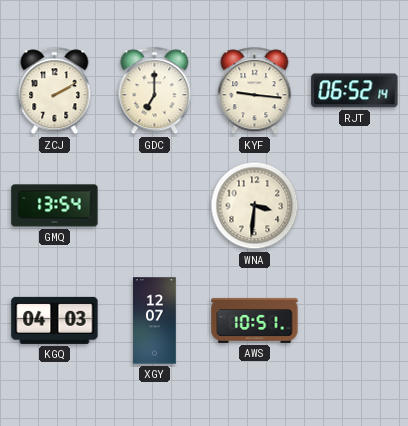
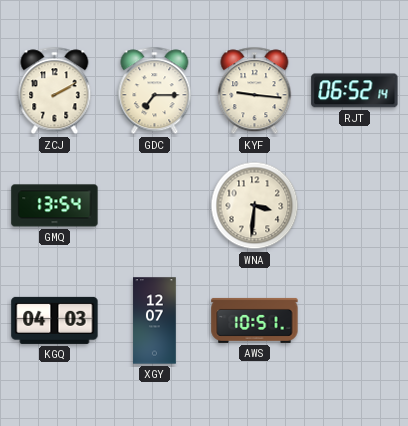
GDC: 7:00 -> 7:15
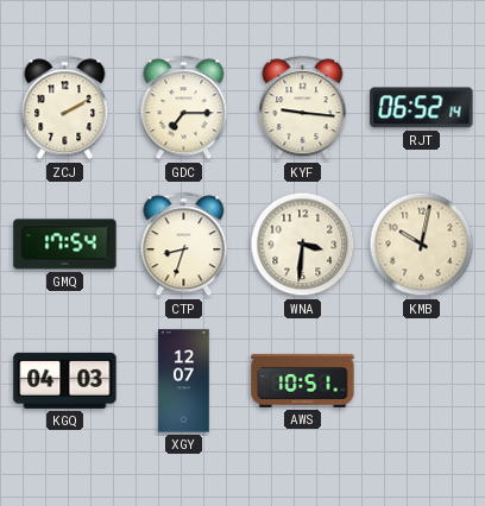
GMQ: 13:54 -> 17:54
CTP: none -> 8:33
KMB: none -> 10:02
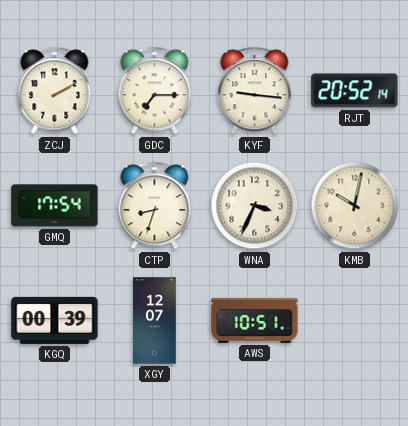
RJT: 06:52 -> 20:52
WNA: 3:31 -> 3:34
KGQ: 04:03 -> 00:39
